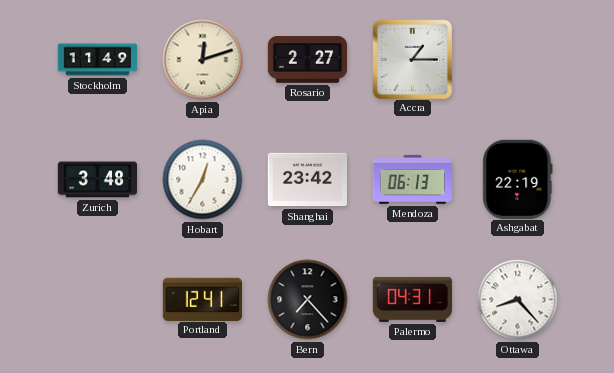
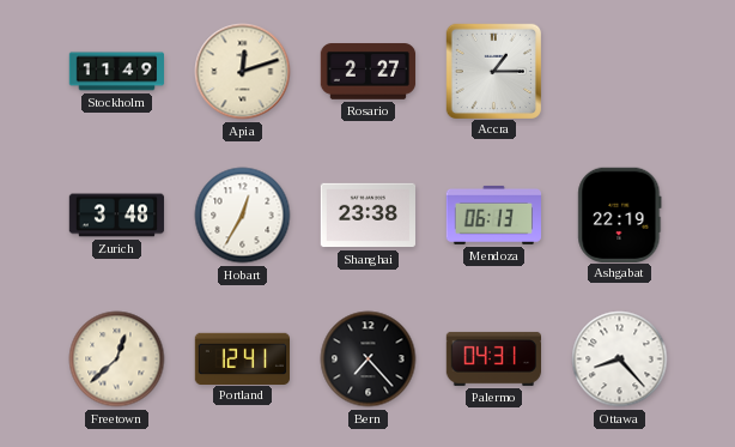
Shanghai: 23:42 -> 23:38
Freetown: none -> 12:38
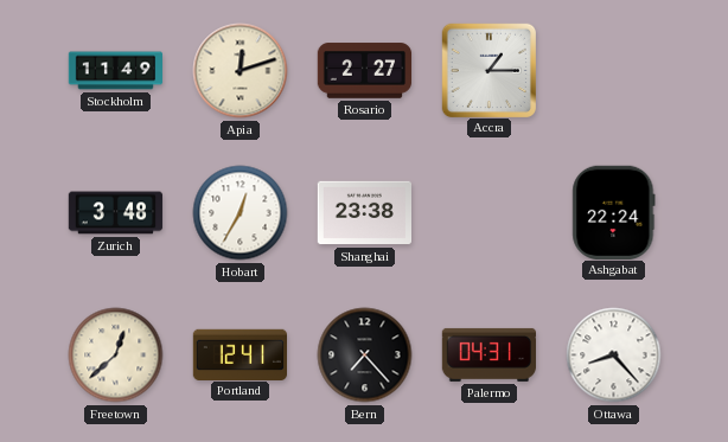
Mendoza: 06:13 -> none
Ashgabat: 22:19 -> 22:24
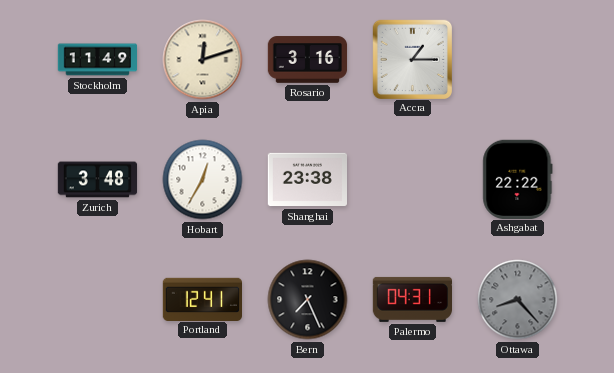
Rosario: 2:27 -> 3:16
Ashgabat: 22:24 -> 22:22
Freetown: 12:38 -> none
Bern: 7:23 -> 7:26
Ottawa dial: white -> grey
